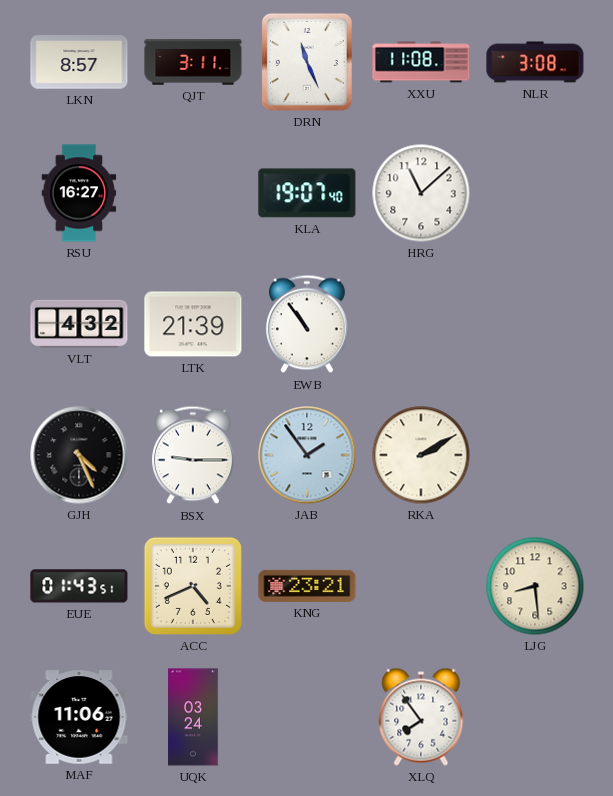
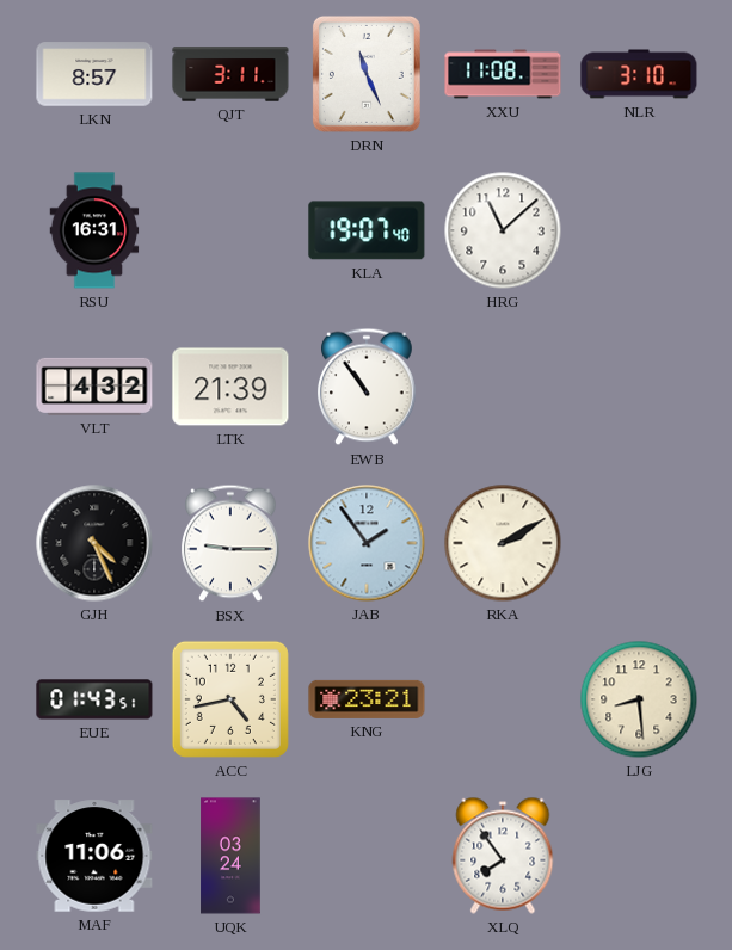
NLR: 3:08 -> 3:10
RSU: 16:27 -> 16:31
ACC: 4:41 -> 4:43
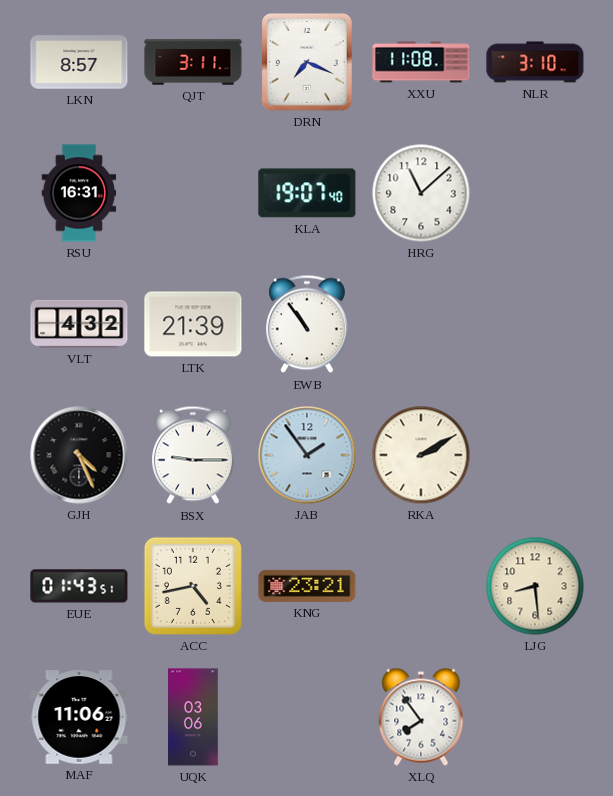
DRN: 11:26 -> 7:19
UQK: 03:24 -> 03:06
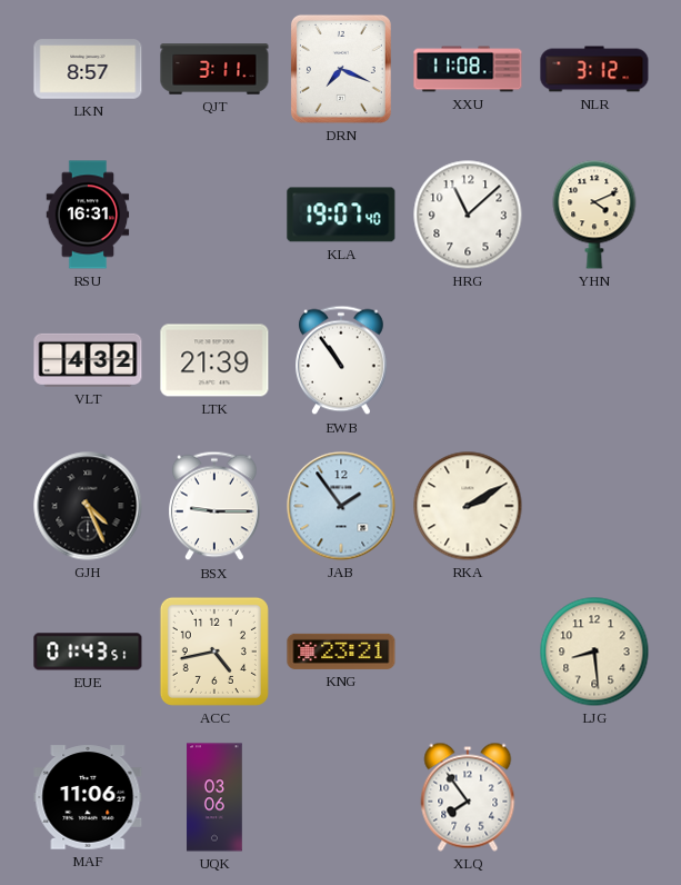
NLR: 3:10 -> 3:12
YHN: none -> 4:11
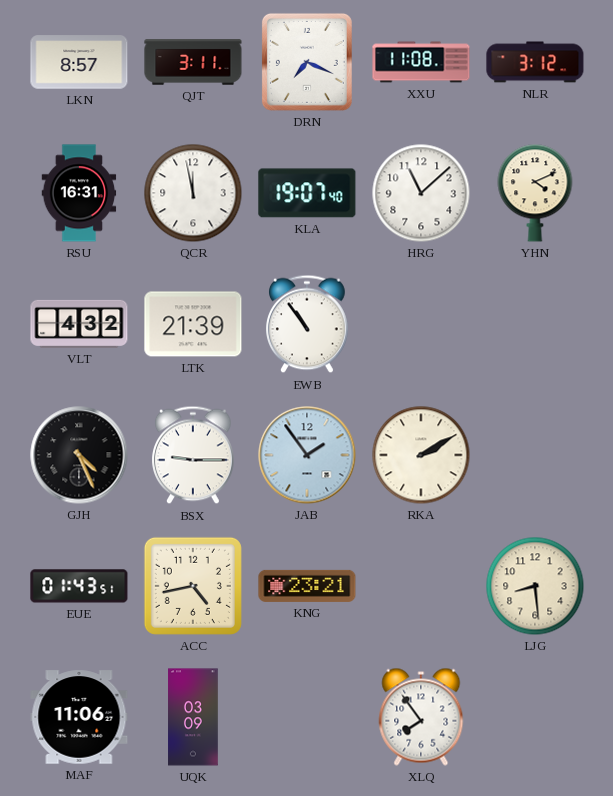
QCR: none -> 11:58
UQK: 03:06 -> 03:09
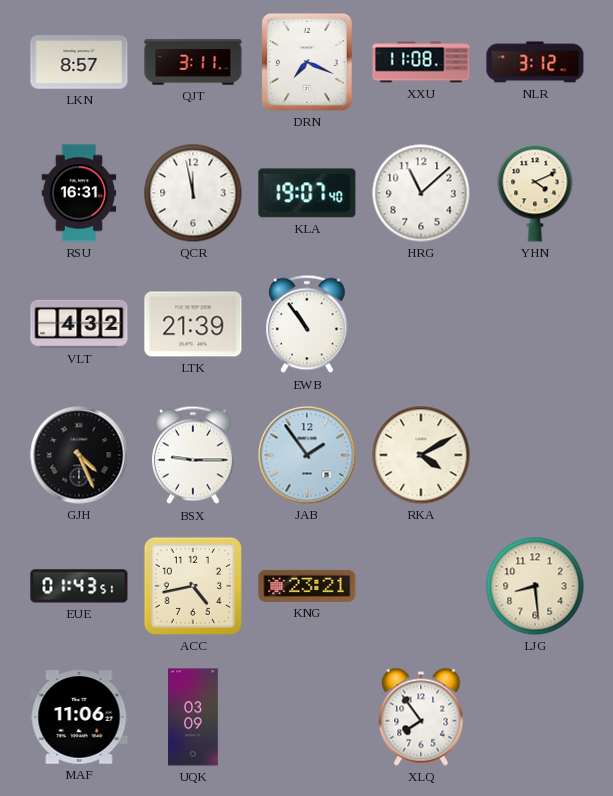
RKA: 2:10 -> 4:10
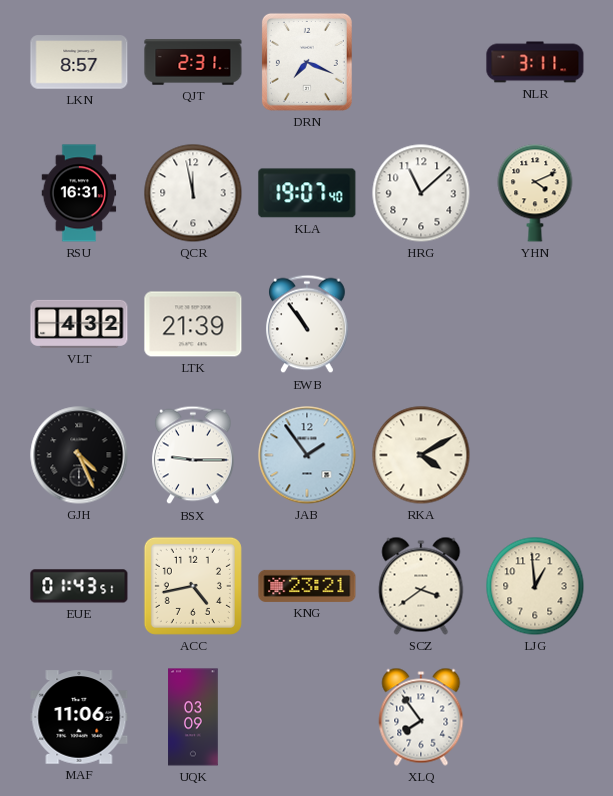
QJT: 3:11 -> 2:31
XXU: 11:08 -> none
NLR: 3:12 -> 3:11
SCZ: none -> 3:39
LJG: 8:29 -> 12:59
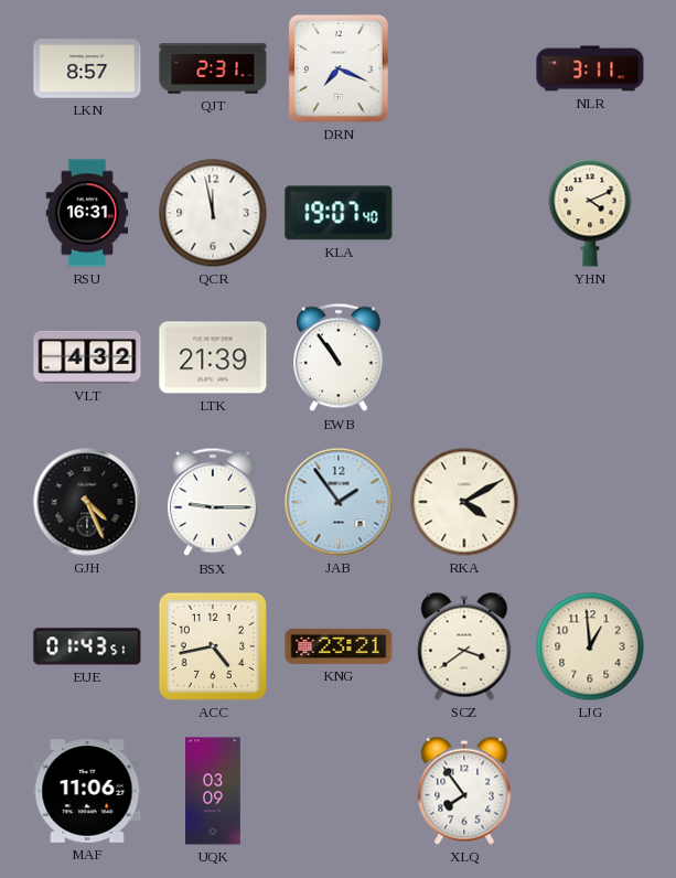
HRG: 11:08 -> none
